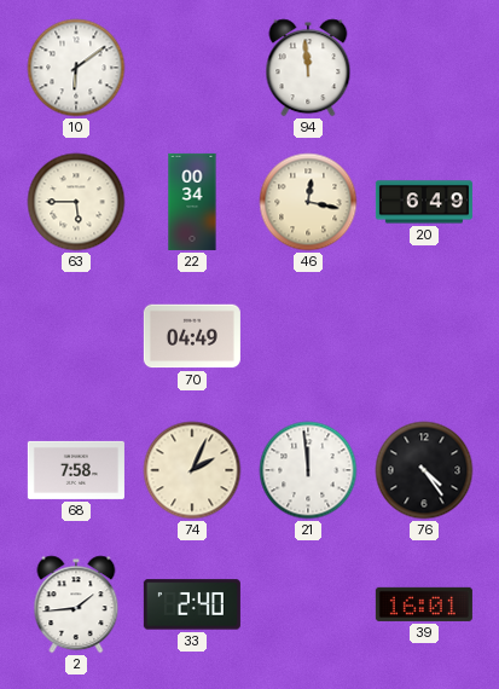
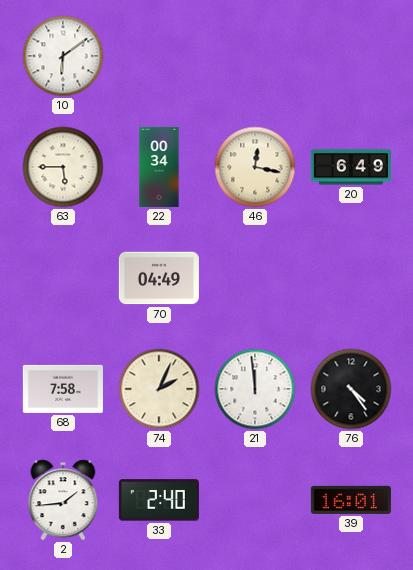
94: 11:59 -> none
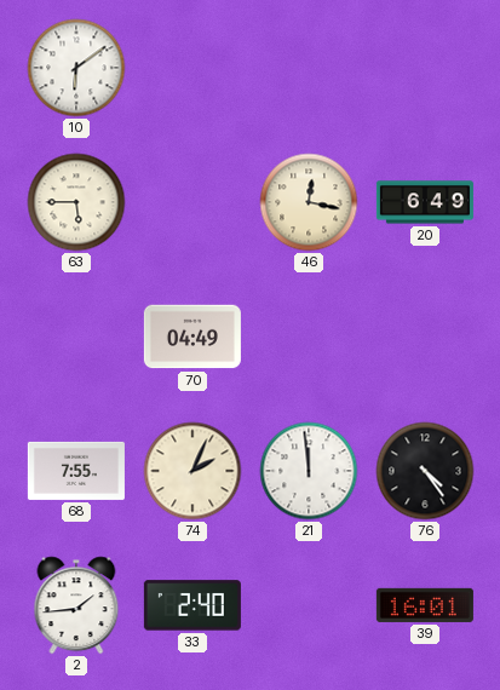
22: 00:34 -> none
68: 7:58 -> 7:55
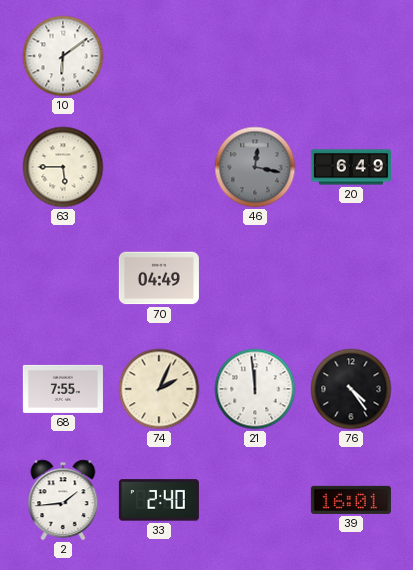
46 dial: cream -> grey
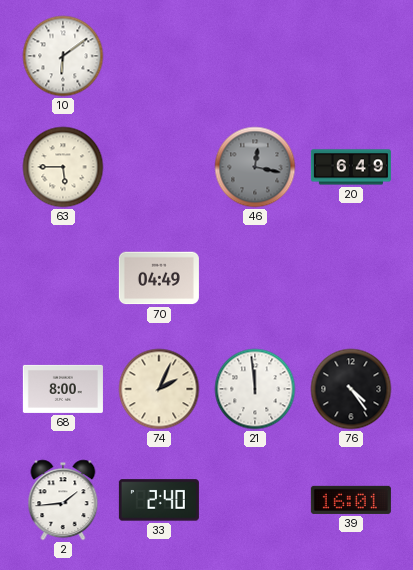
68: 7:55 -> 8:00
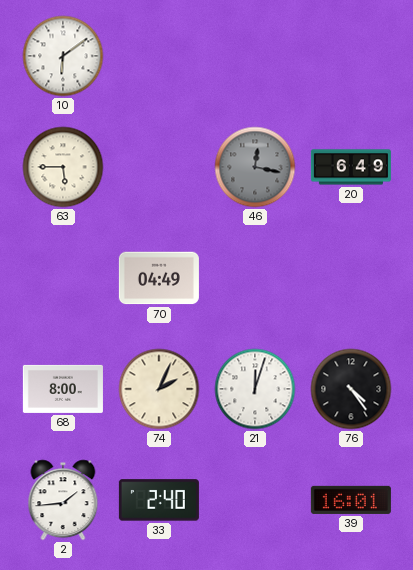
21: 11:59 -> 12:03
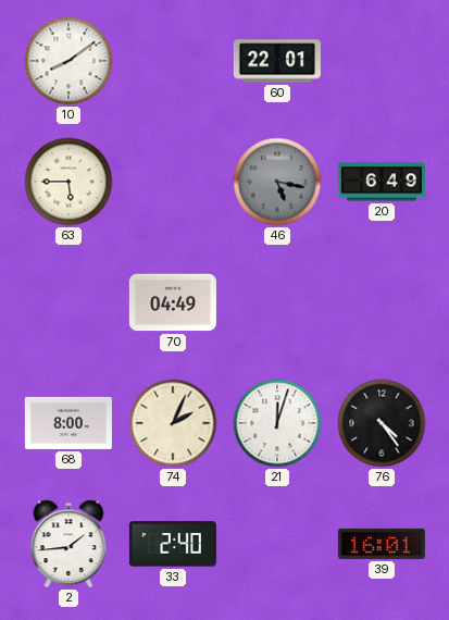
10: 6:09 -> 8:09
60: none -> 22:01
46: 12:17 -> 5:17
